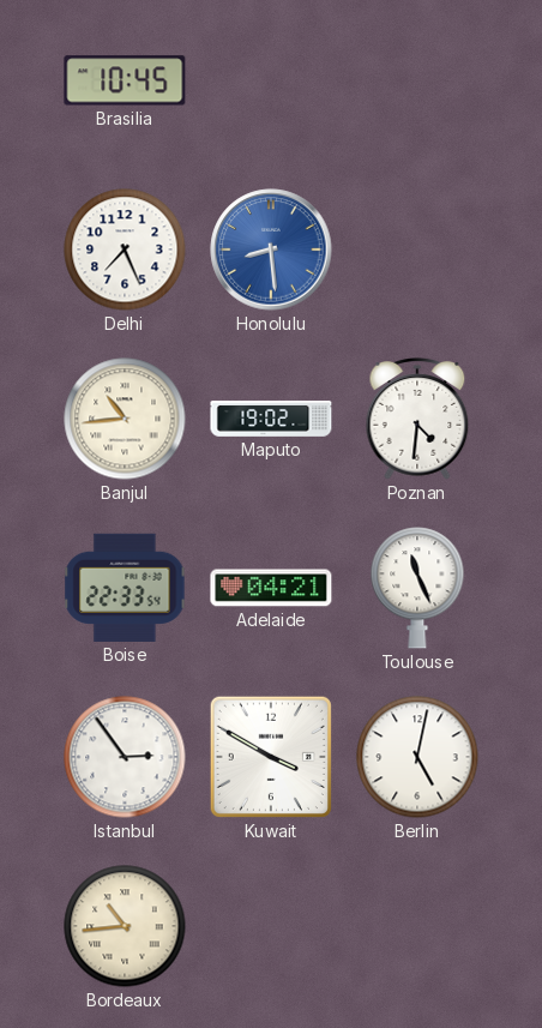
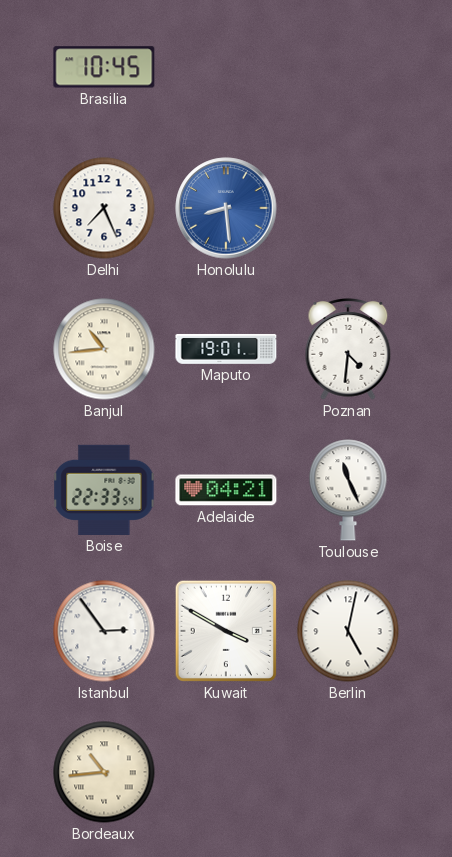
Maputo: 19:02 -> 19:01
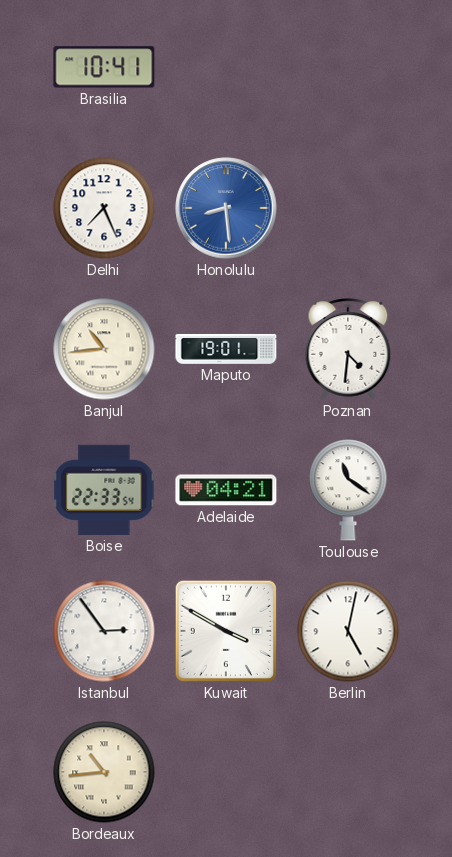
Brasilia: 10:45 -> 10:41
Toulouse: 11:26 -> 11:21
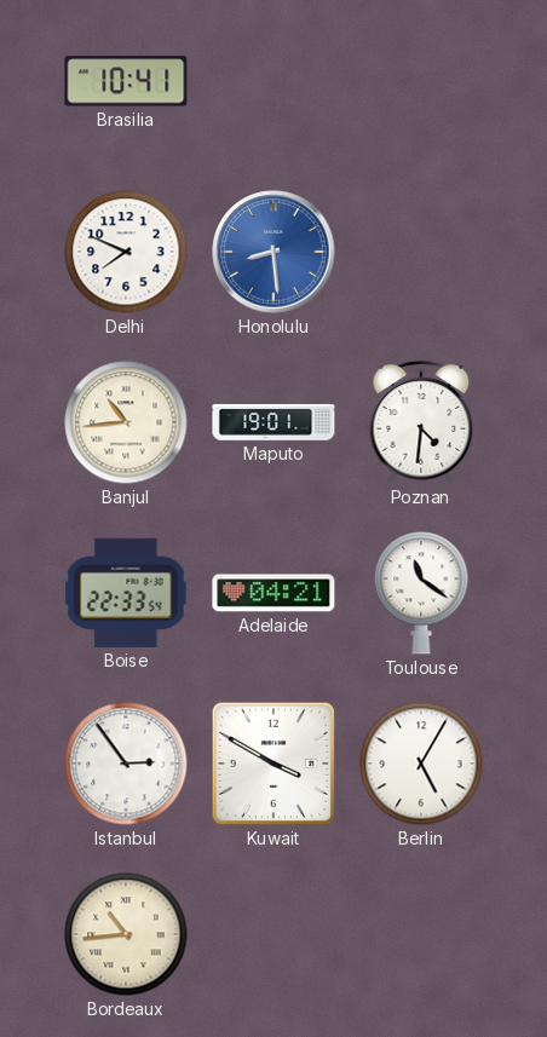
Delhi: 7:26 -> 7:49
Berlin: 5:02 -> 5:05
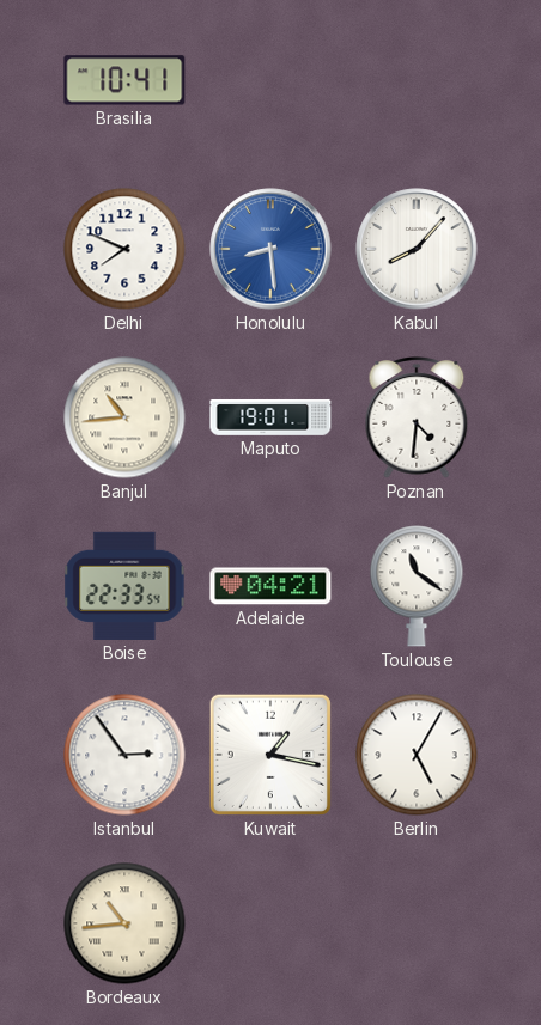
Kabul: none -> 8:07
Kuwait: 3:50 -> 1:17
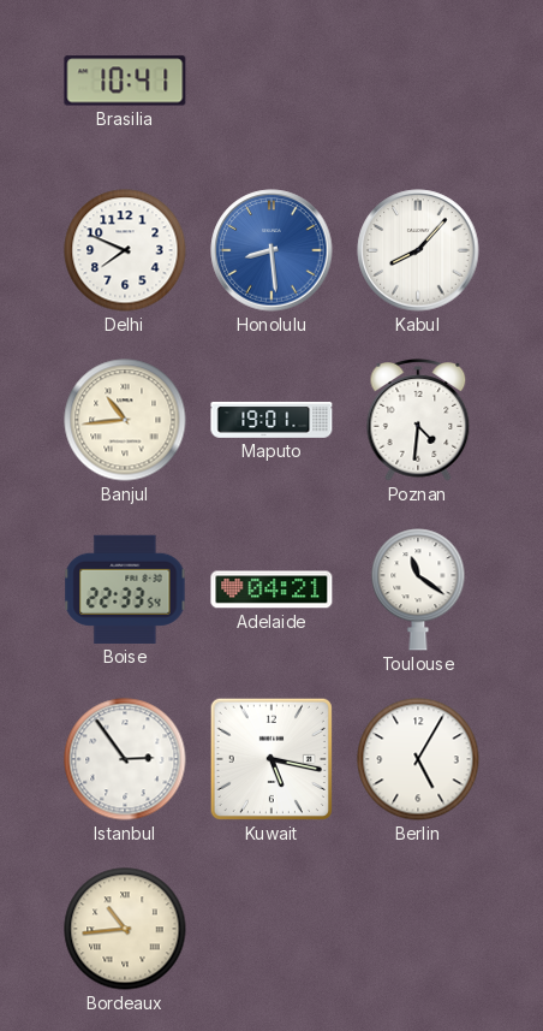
Kuwait: 1:17 -> 5:17
